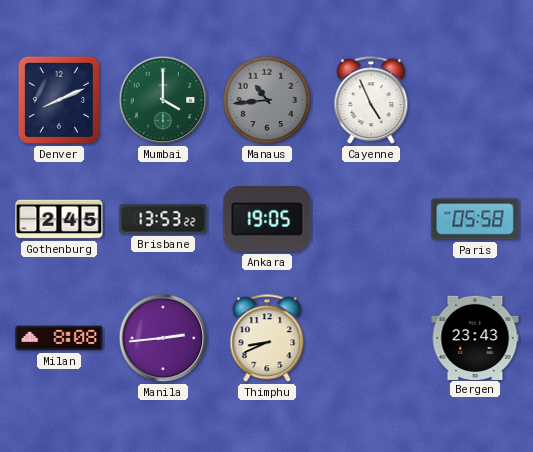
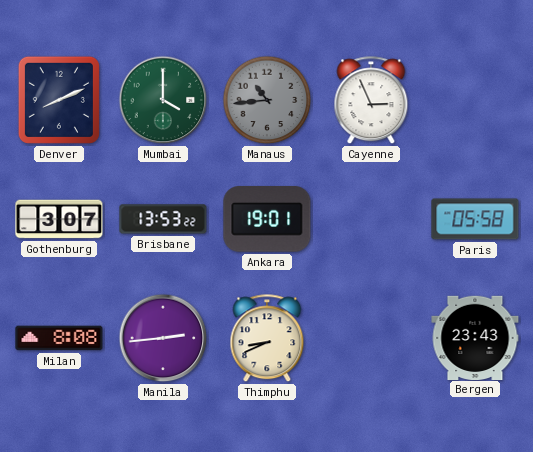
Cayenne: 4:56 -> 2:56
Gothenburg: 2:45 -> 3:07
Ankara: 19:05 -> 19:01
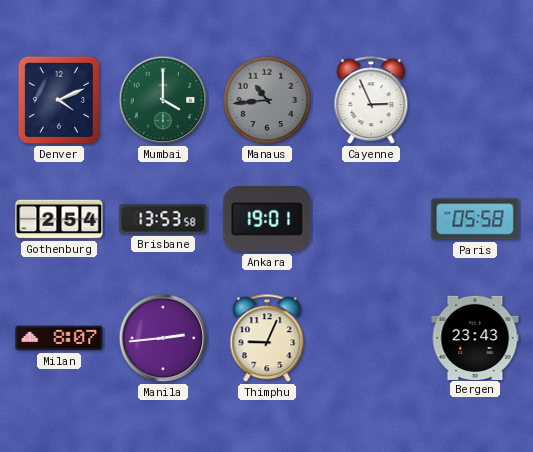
Denver: 8:11 -> 4:11
Gothenburg: 3:07 -> 2:54
Brisbane: 13:53:22 -> 13:53:58
Milan: 8:08 -> 8:07
Thimphu: 8:41 -> 9:04
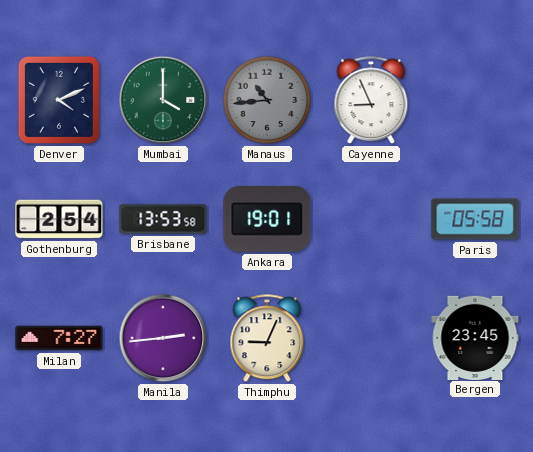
Cayenne: 2:56 -> 8:56
Milan: 8:07 -> 7:27
Bergen: 23:43 -> 23:45
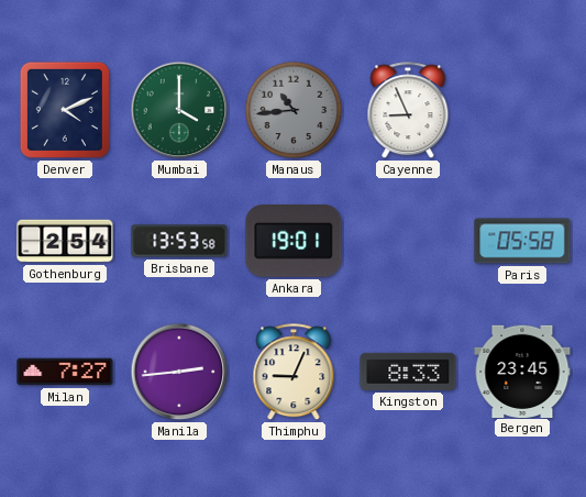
Kingston: none -> 8:33
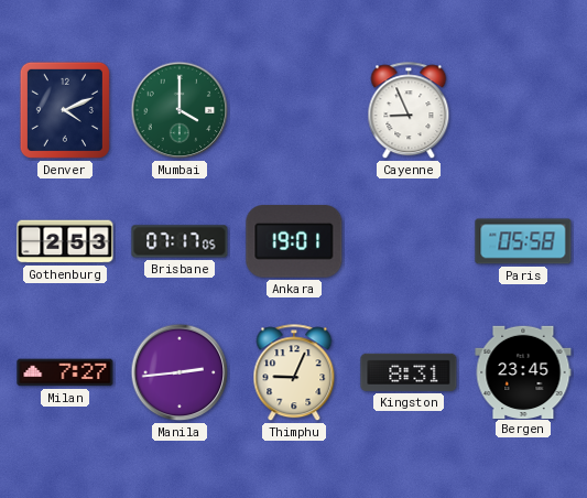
Manaus: 10:44 -> none
Gothenburg: 2:54 -> 2:53
Brisbane: 13:53 -> 07:17
Kingston: 8:33 -> 8:31
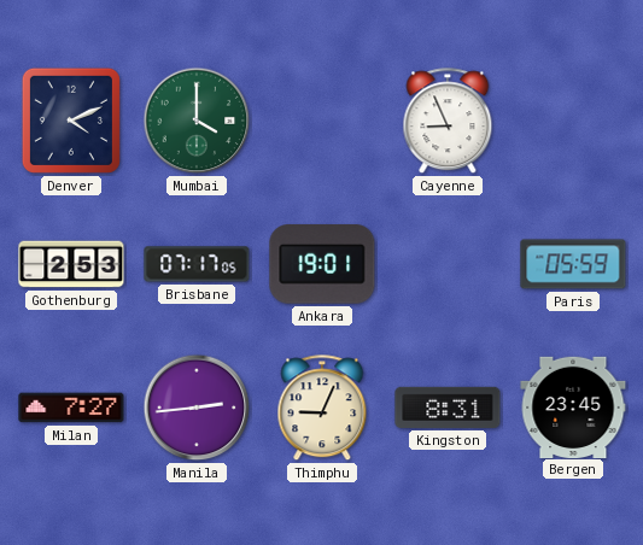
Paris: 05:58 -> 05:59
